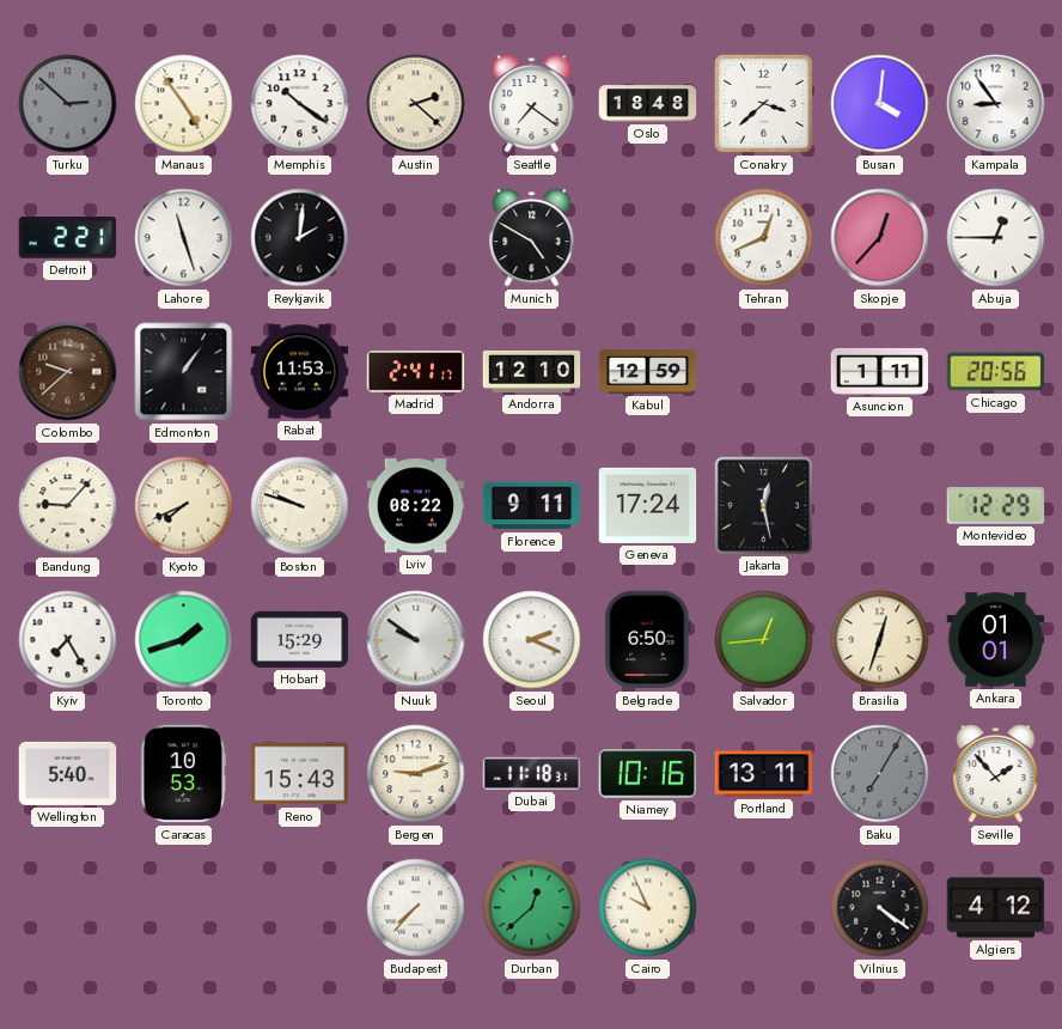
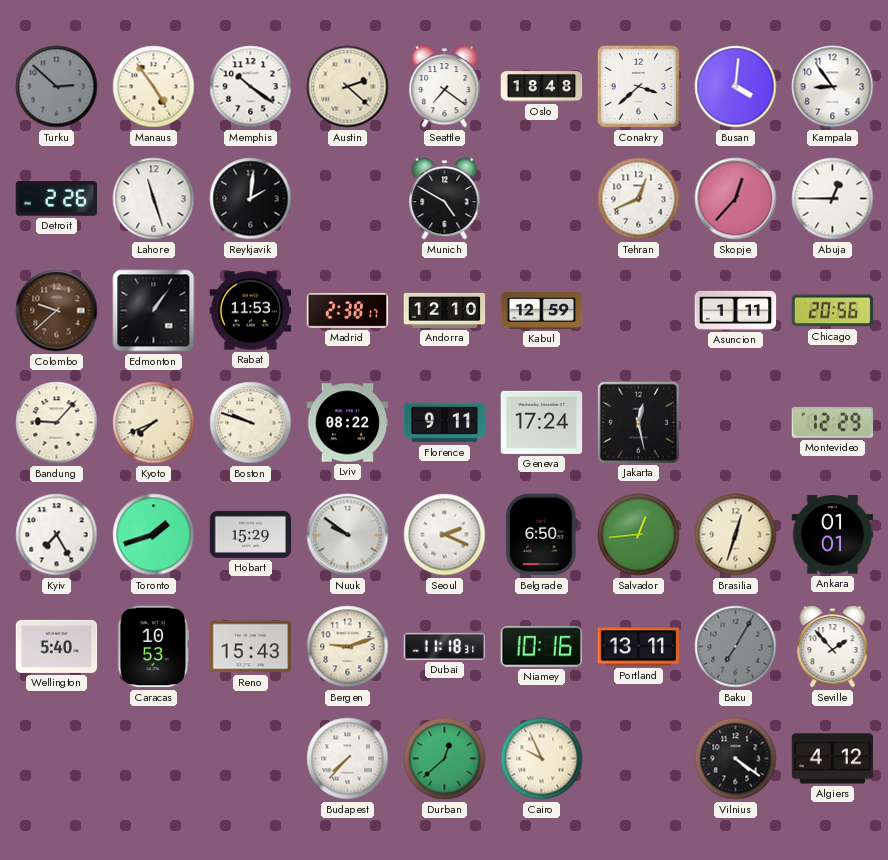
Detroit: 2:21 -> 2:26
Madrid: 2:41 -> 2:38
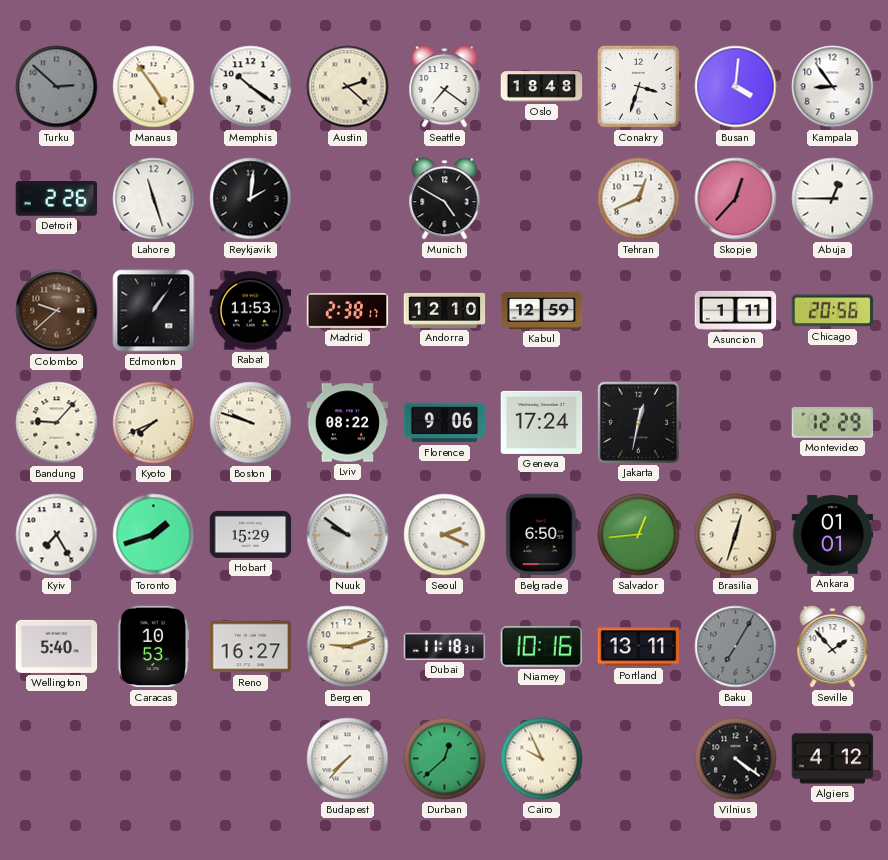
Conakry: 3:38 -> 3:33
Florence: 9:11 -> 9:06
Jakarta: 12:28 -> 12:32
Reno: 15:43 -> 16:27
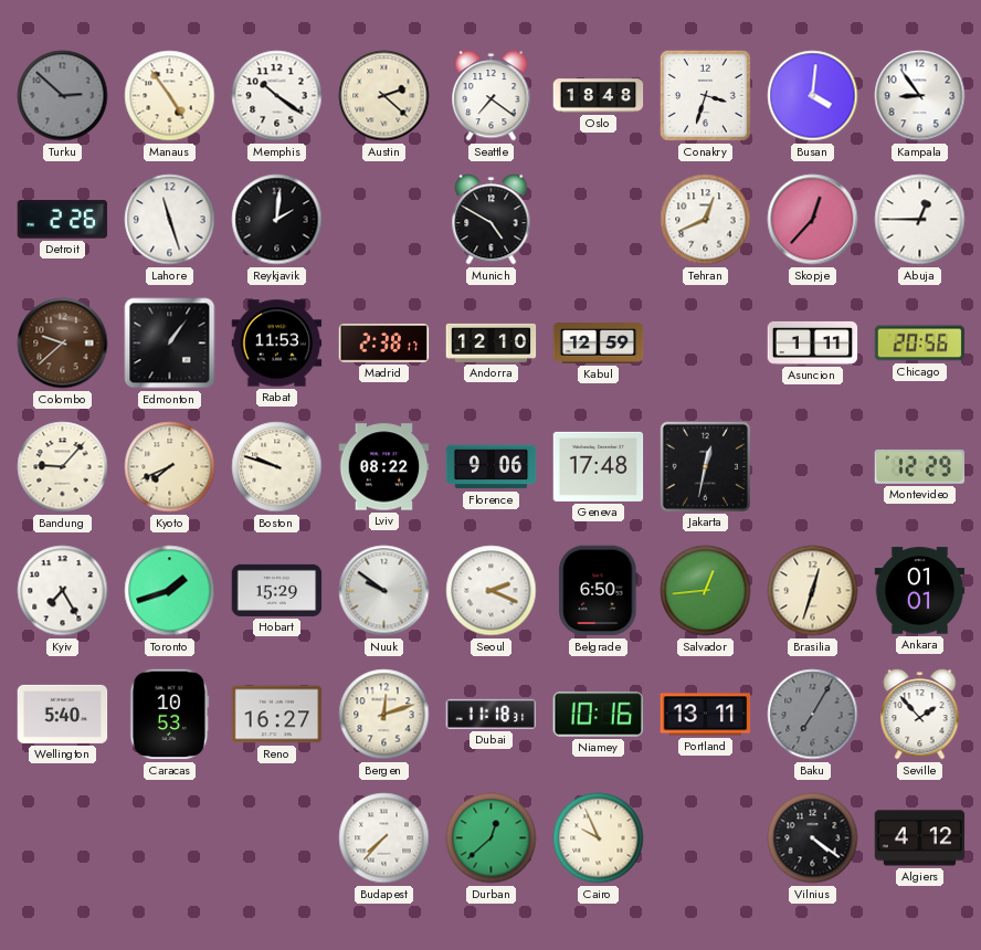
Geneva: 17:24 -> 17:48
Bergen: 9:12 -> 12:12
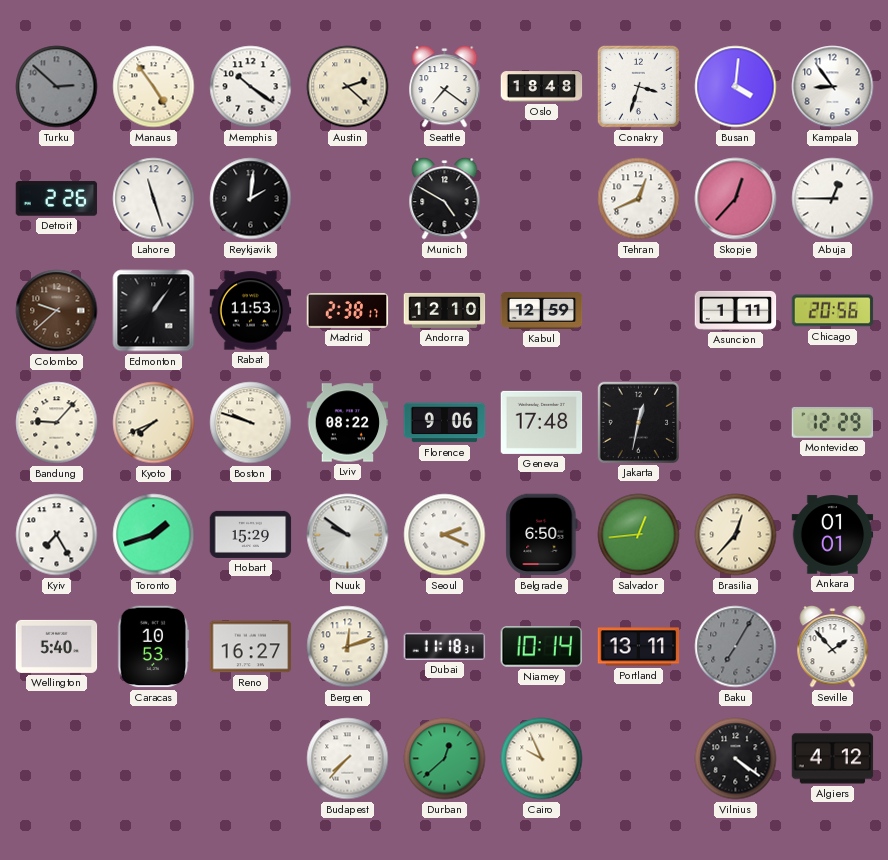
Brasilia: 12:33 -> 12:37
Niamey: 10:16 -> 10:14
